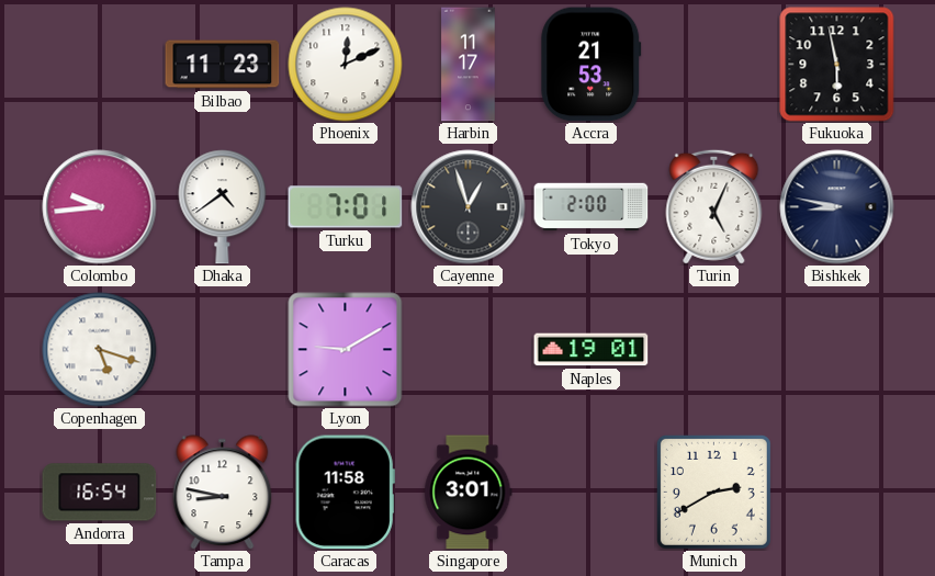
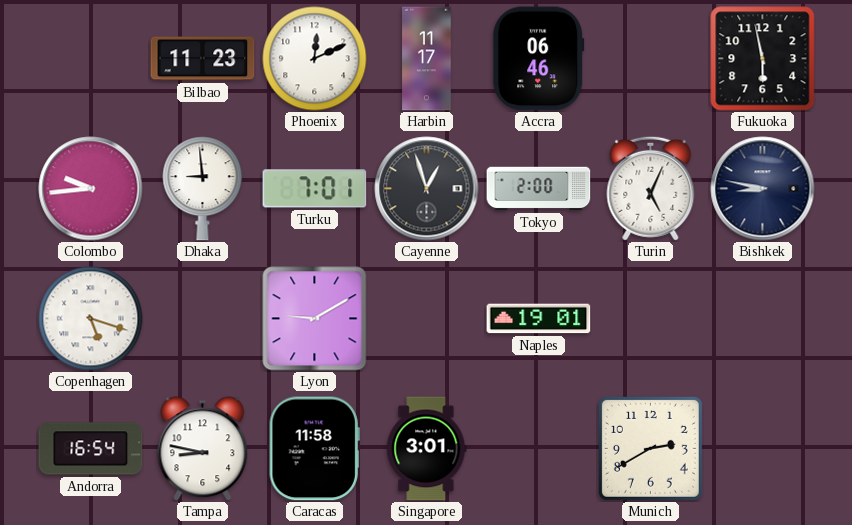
Accra: 21:53 -> 06:46
Dhaka: 4:39 -> 8:59
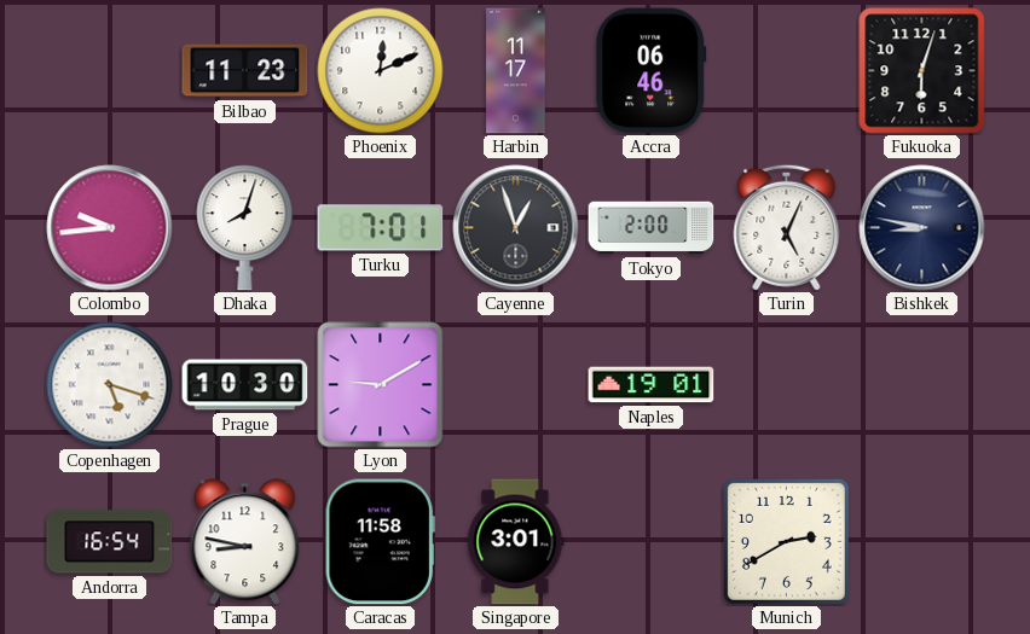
Fukuoka: 5:58 -> 6:03
Dhaka: 8:59 -> 8:03
Prague: none -> 10:30
